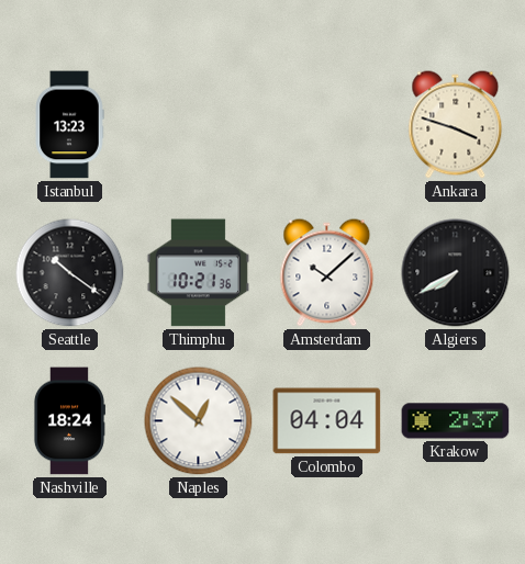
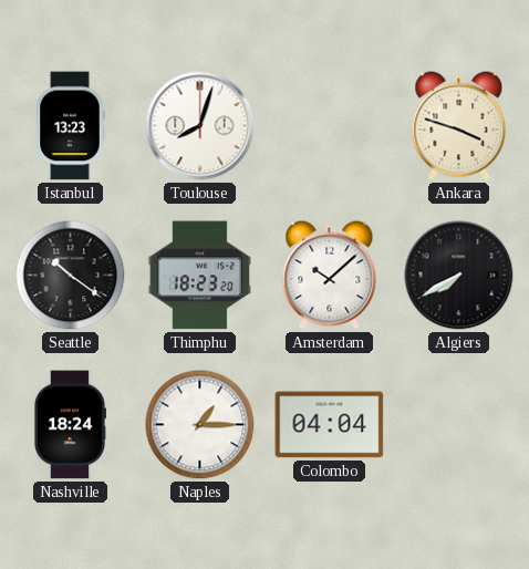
Toulouse: none -> 8:03
Thimphu: 10:21 -> 18:23
Naples: 12:52 -> 1:15
Krakow: 2:37 -> none
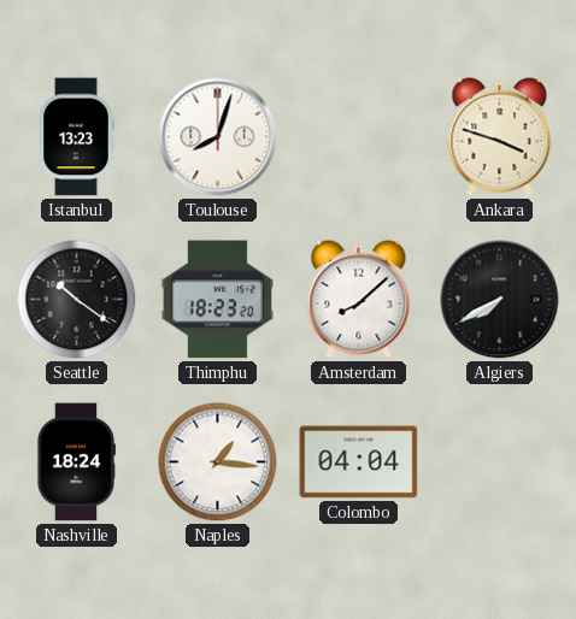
Amsterdam: 10:08 -> 8:08
Naples: 1:15 -> 1:16
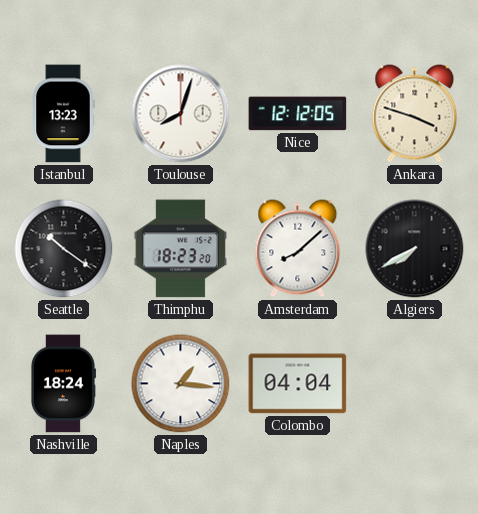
Nice: none -> 12:12
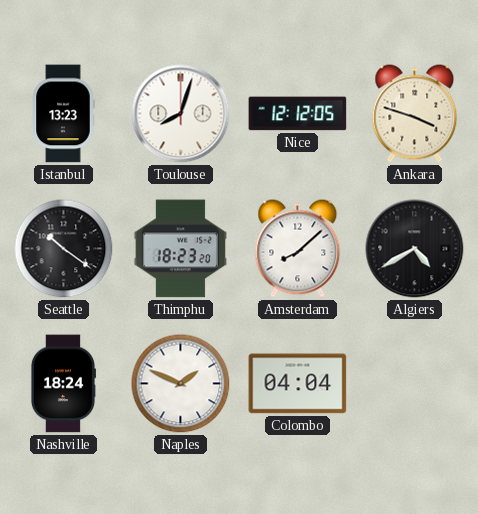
Algiers: 7:40 -> 4:40
Naples: 1:16 -> 1:49
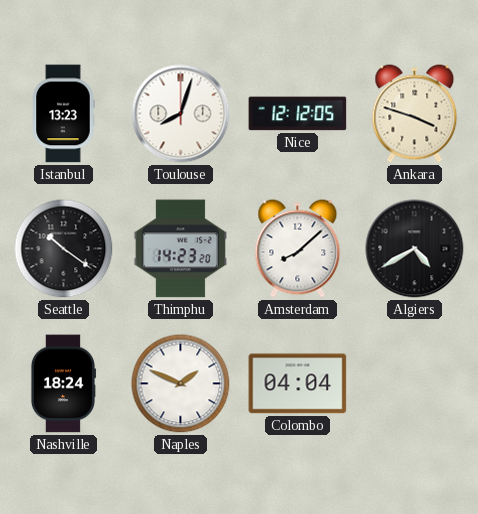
Thimphu: 18:23 -> 14:23
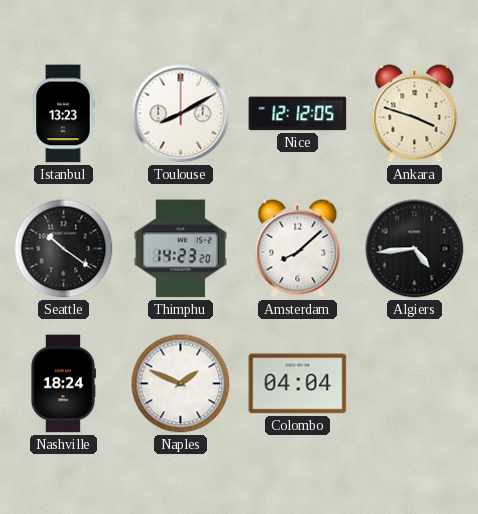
Toulouse: 8:03 -> 8:10
Algiers: 4:40 -> 4:44
